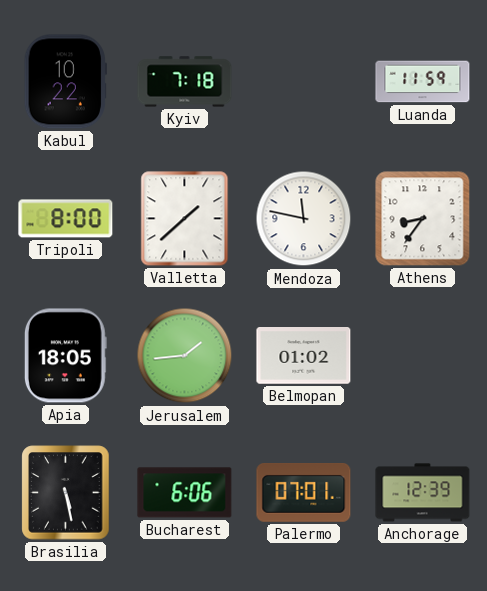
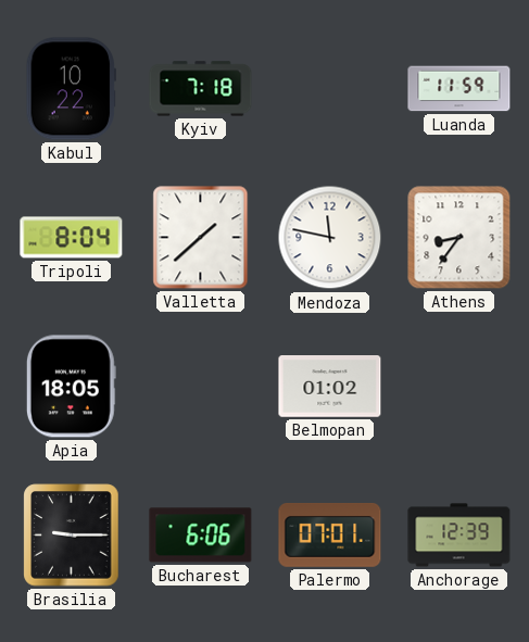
Tripoli: 8:00 -> 8:04
Jerusalem: 1:44 -> none
Brasilia: 5:28 -> 9:15
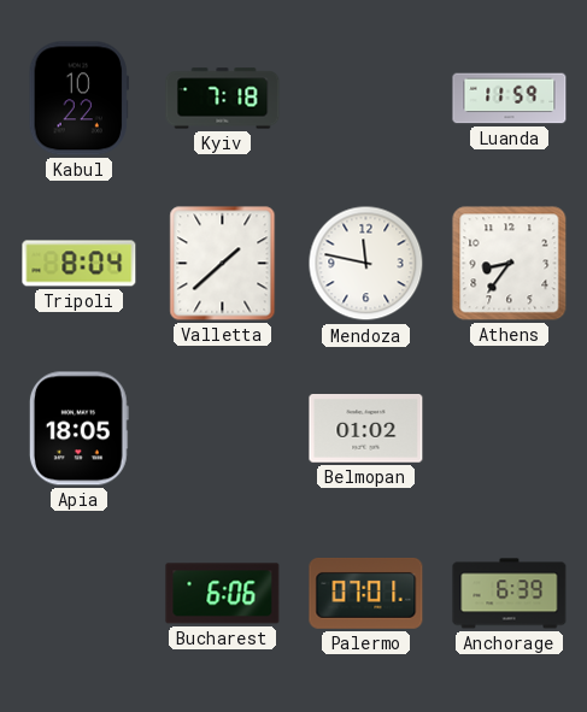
Brasilia: 9:15 -> none
Anchorage: 12:39 -> 6:39
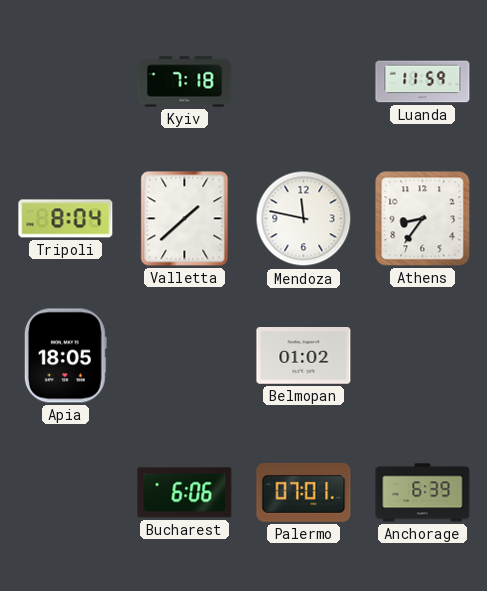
Kabul: 10:22 -> none
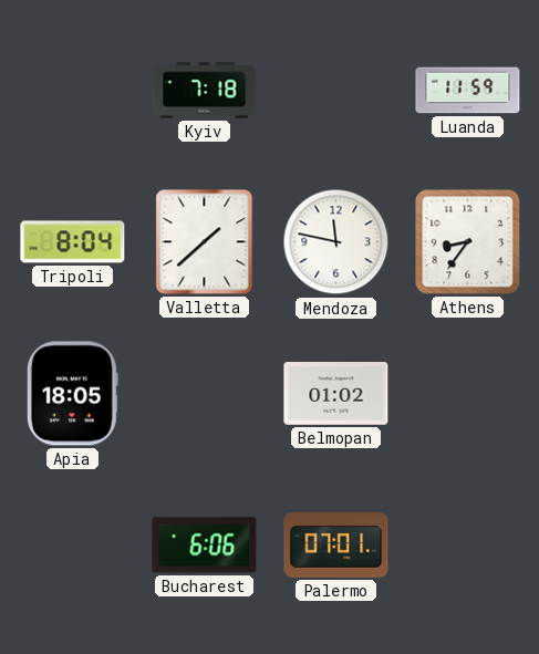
Anchorage: 6:39 -> none
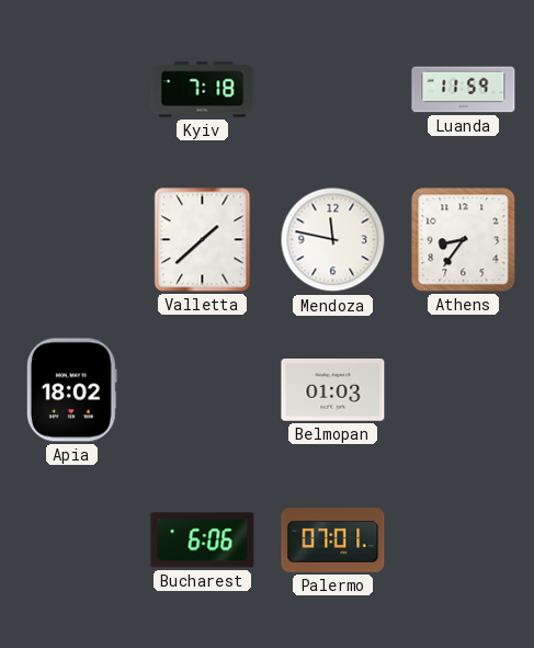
Tripoli: 8:04 -> none
Apia: 18:05 -> 18:02
Belmopan: 01:02 -> 01:03
